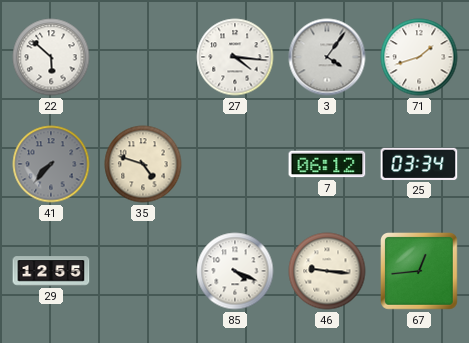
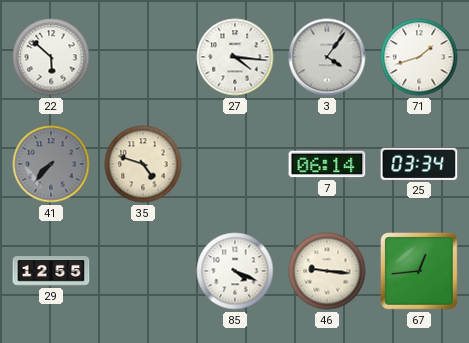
7: 06:12 -> 06:14
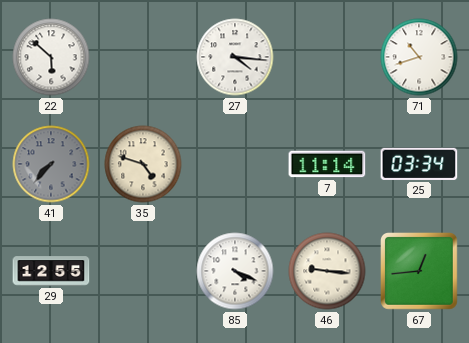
3: 4:06 -> none
71: 1:42 -> 10:42
7: 06:14 -> 11:14
